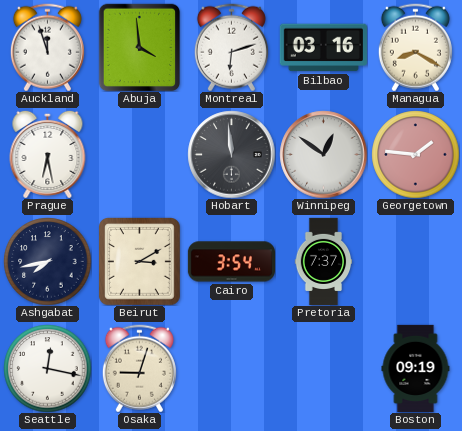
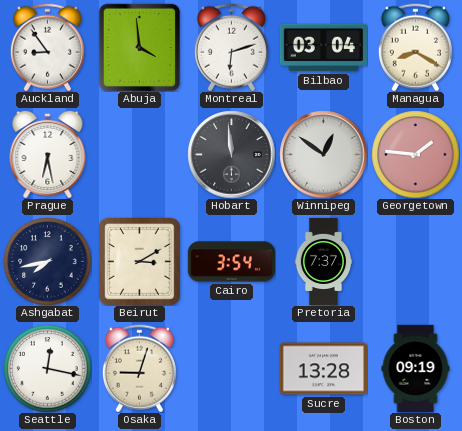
Auckland: 11:57 -> 8:54
Bilbao: 03:16 -> 03:04
Sucre: none -> 13:28
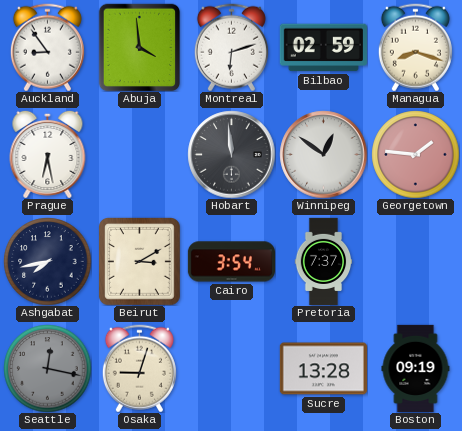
Bilbao: 03:04 -> 02:59
Managua: 8:20 -> 8:18
Seattle dial: white -> grey
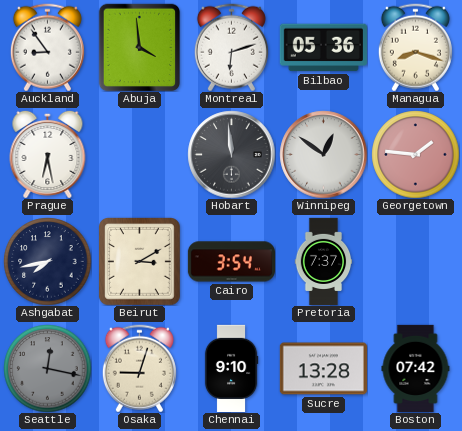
Bilbao: 02:59 -> 05:36
Chennai: none -> 9:10
Boston: 09:19 -> 07:42
